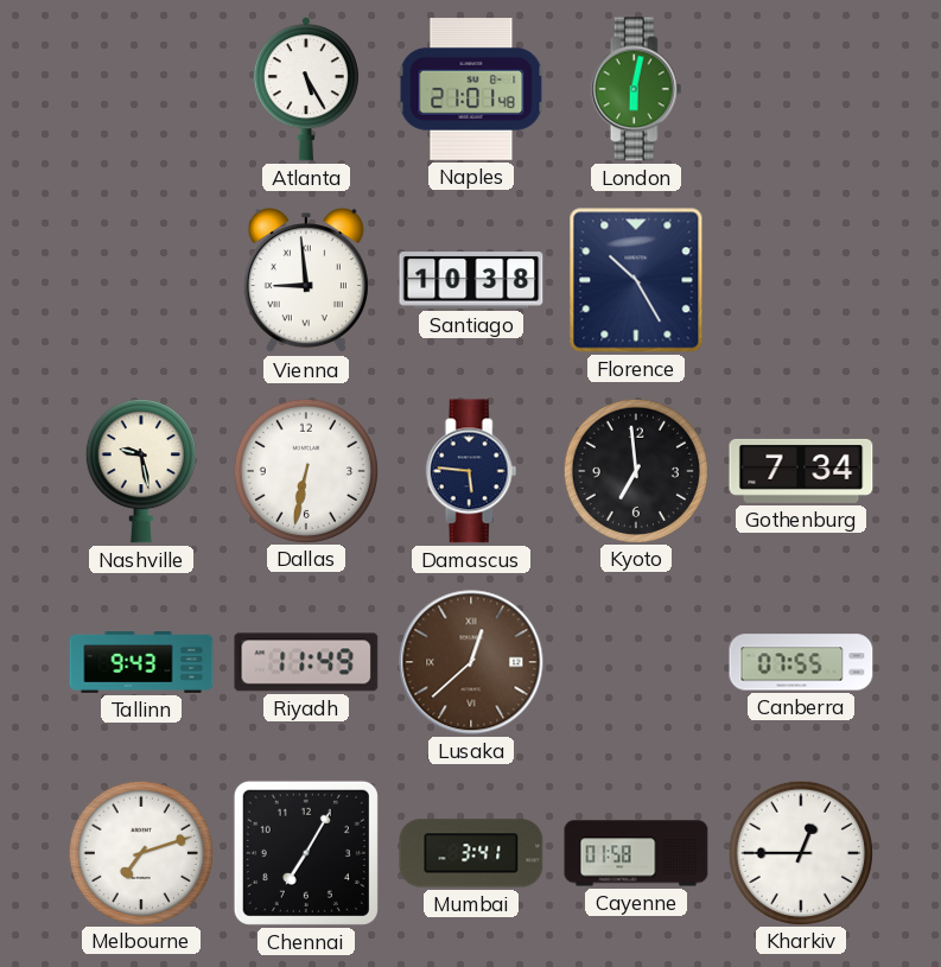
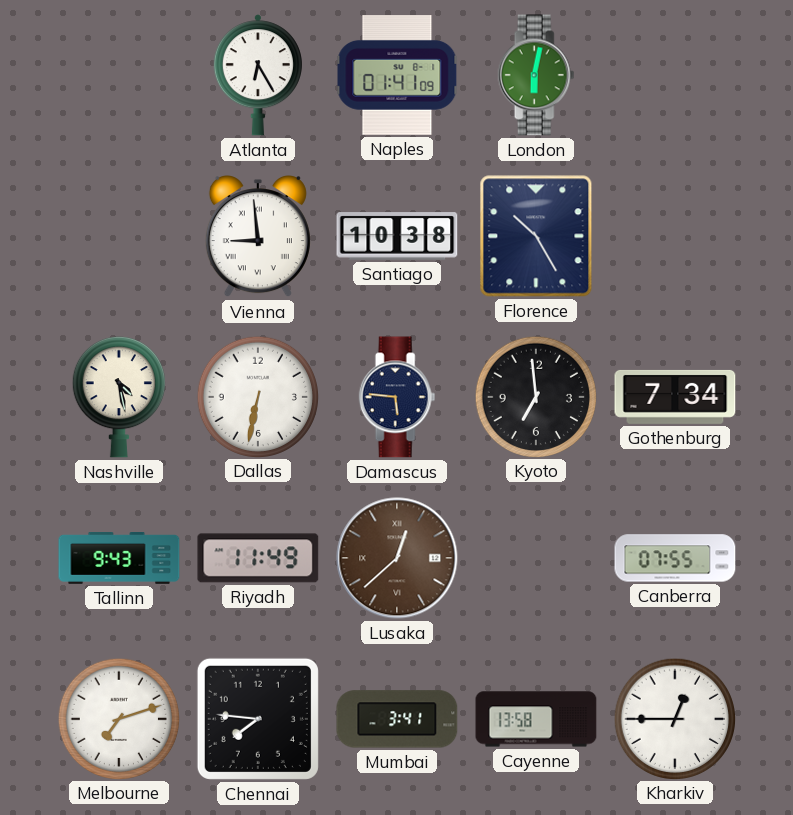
Atlanta: 5:25 -> 6:25
Naples: 21:01 -> 01:41
Nashville: 9:28 -> 4:28
Chennai: 7:05 -> 7:46
Cayenne: 01:58 -> 13:58
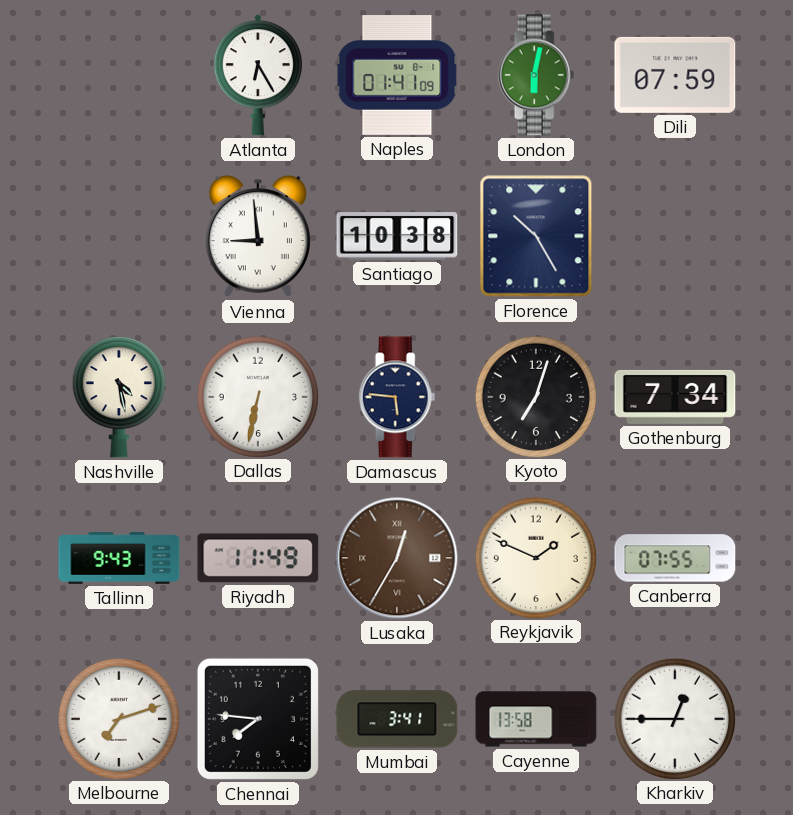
Dili: none -> 07:59
Kyoto: 6:59 -> 7:03
Lusaka: 12:38 -> 12:35
Reykjavik: none -> 1:49
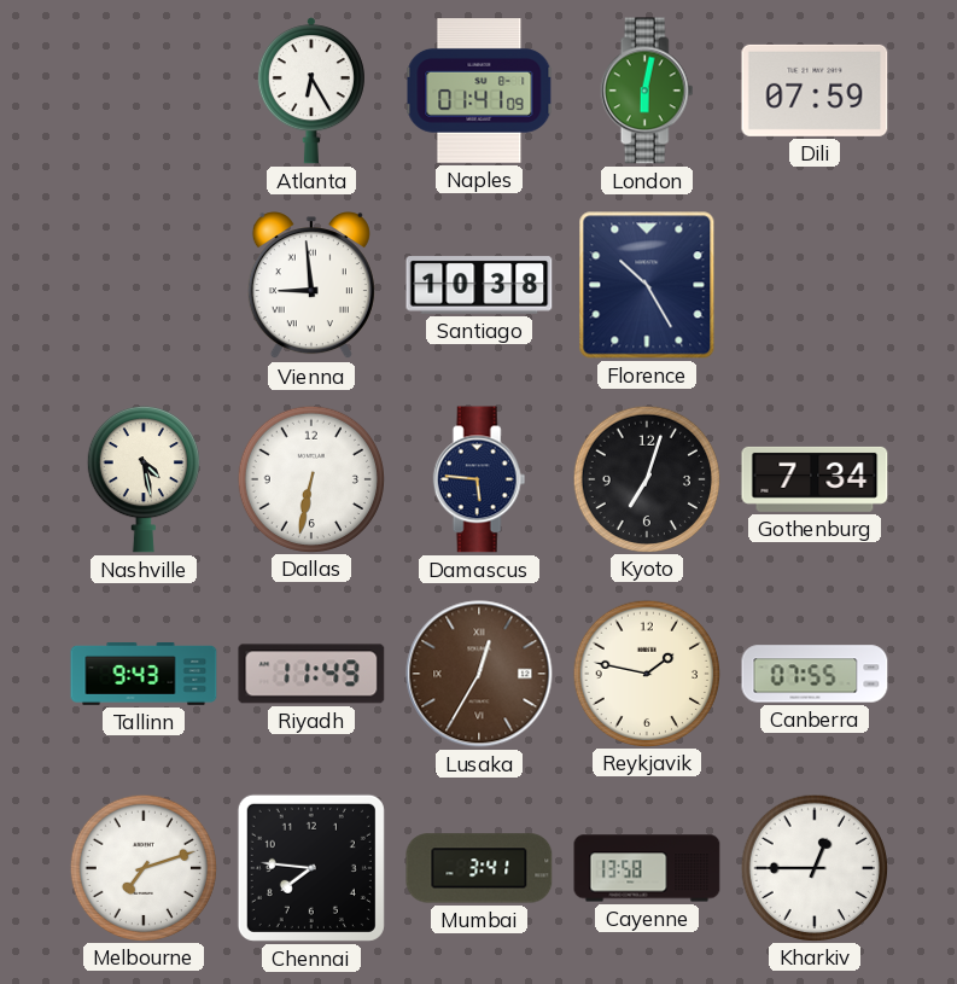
Reykjavik: 1:49 -> 1:47
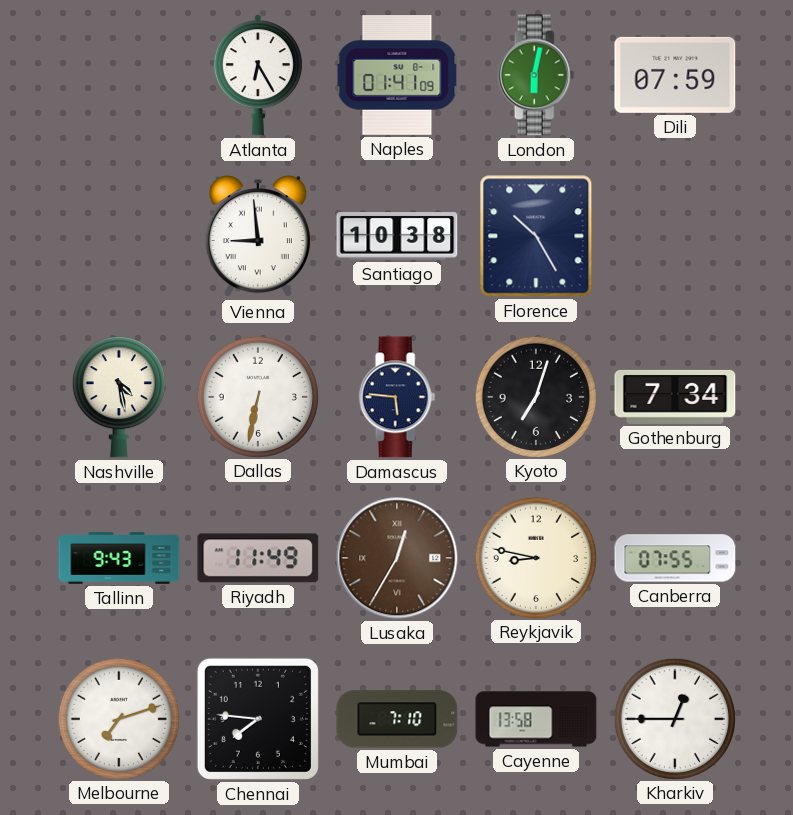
Reykjavik: 1:47 -> 8:47
Mumbai: 3:41 -> 7:10
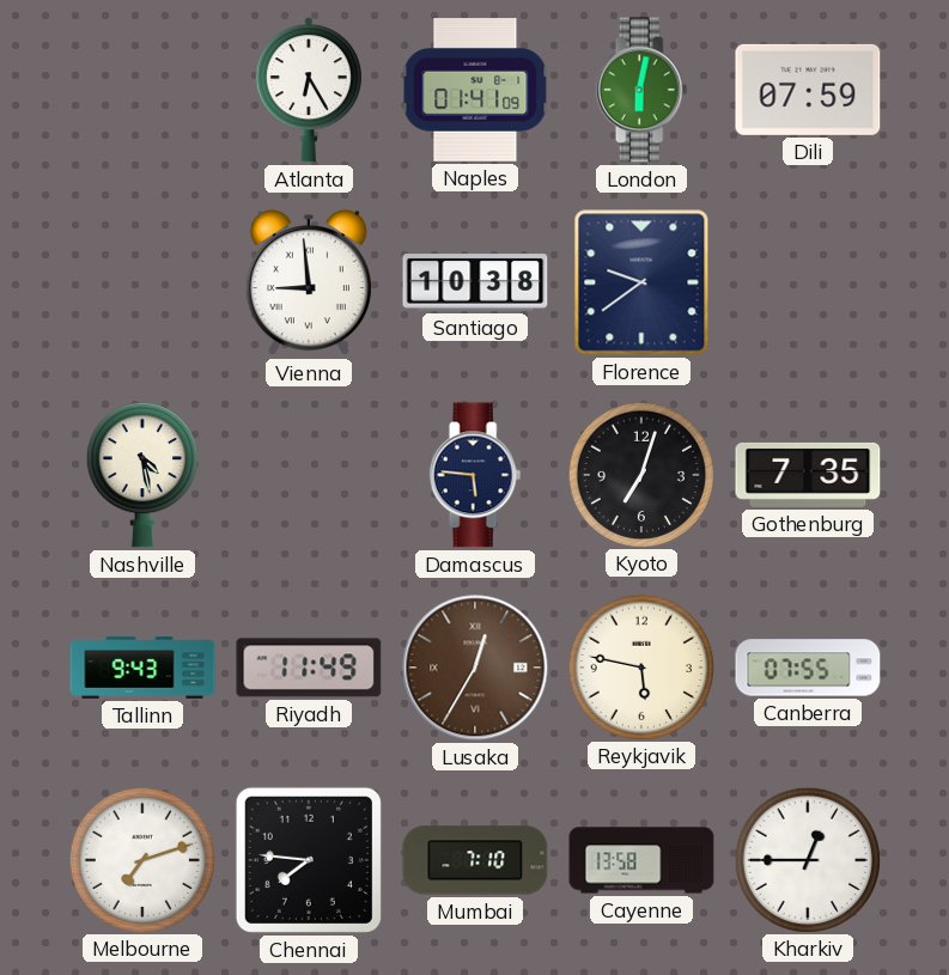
Florence: 10:25 -> 9:39
Dallas: 6:32 -> none
Gothenburg: 7:34 -> 7:35
Reykjavik: 8:47 -> 5:47
